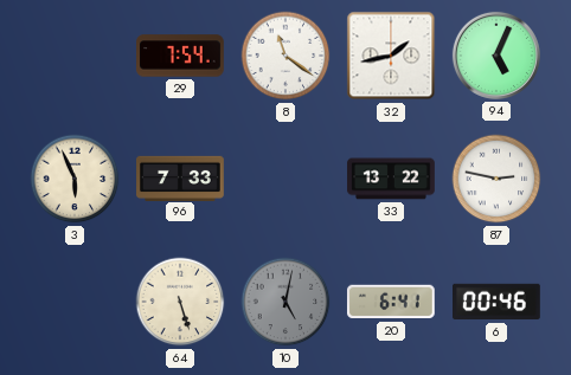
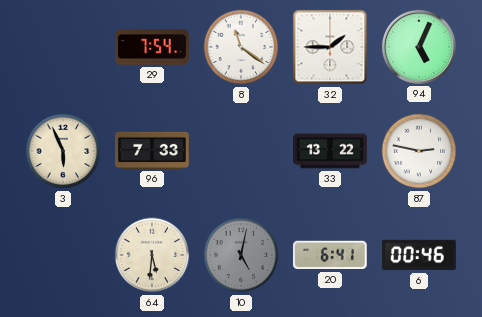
32: 1:43 -> 1:45
64: 5:27 -> 5:31
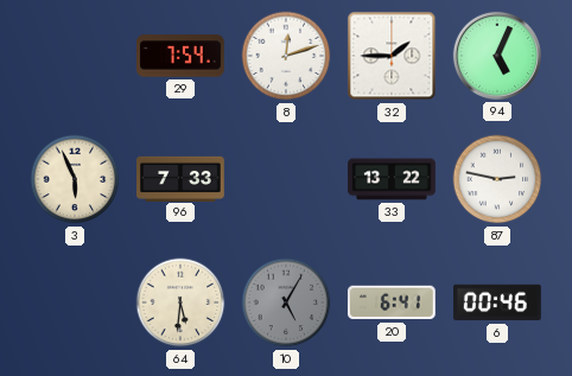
8: 11:21 -> 12:12
10: 5:02 -> 5:05
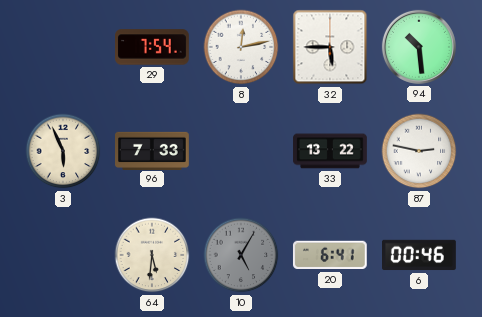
8: 12:12 -> 12:13
32: 1:45 -> 5:45
94: 5:04 -> 10:29
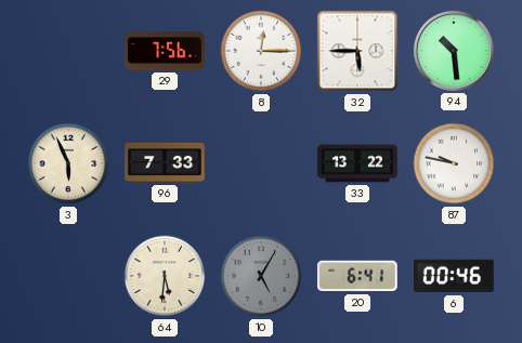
29: 7:54 -> 7:56
8: 12:13 -> 12:15
87: 2:47 -> 9:47
